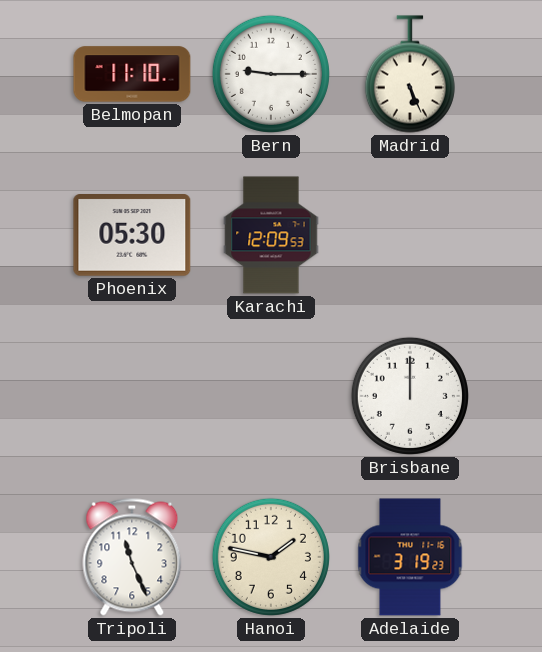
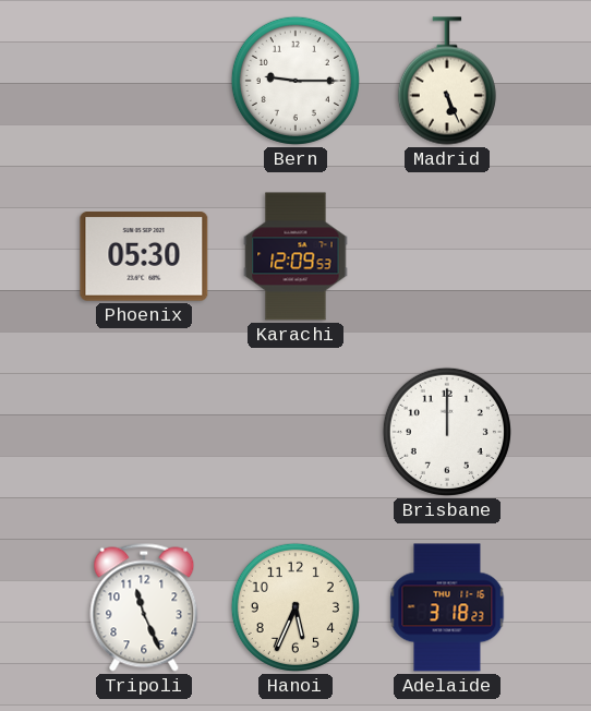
Belmopan: 11:10 -> none
Hanoi: 1:47 -> 5:34
Adelaide: 3:19 -> 3:18
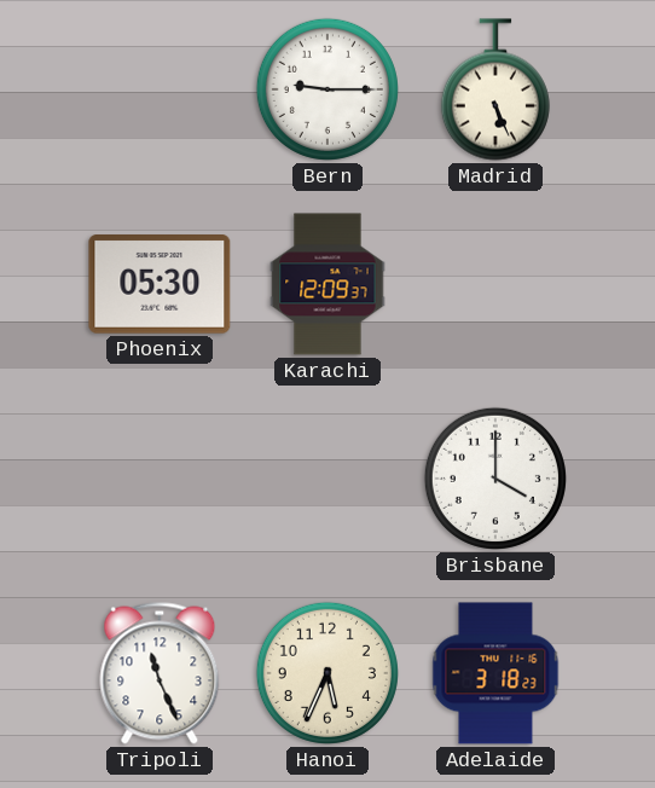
Karachi: 12:09:53 -> 12:09:37
Brisbane: 12:00 -> 4:00
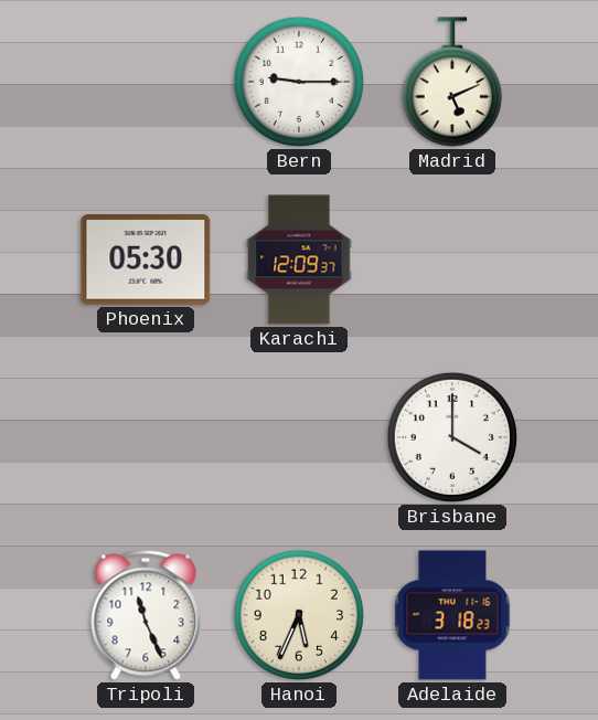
Madrid: 5:26 -> 5:11
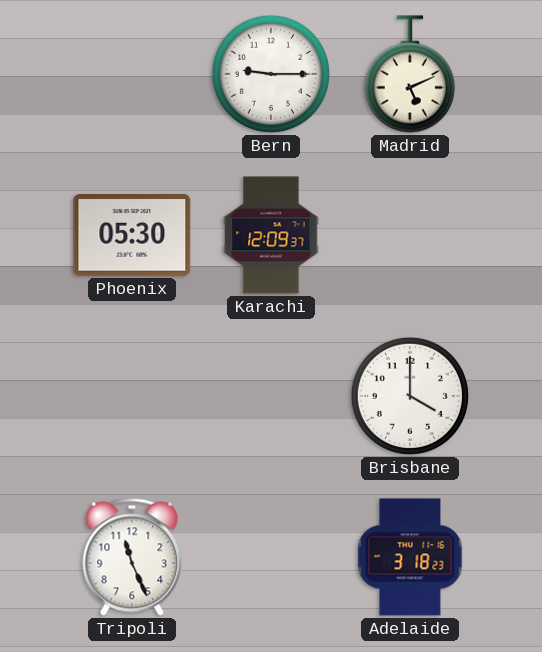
Hanoi: 5:34 -> none
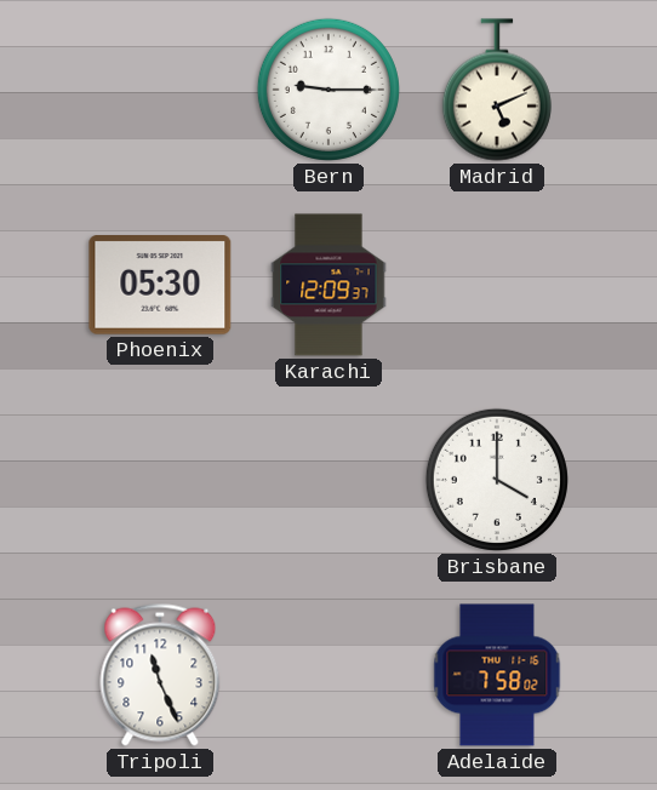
Adelaide: 3:18 -> 7:58
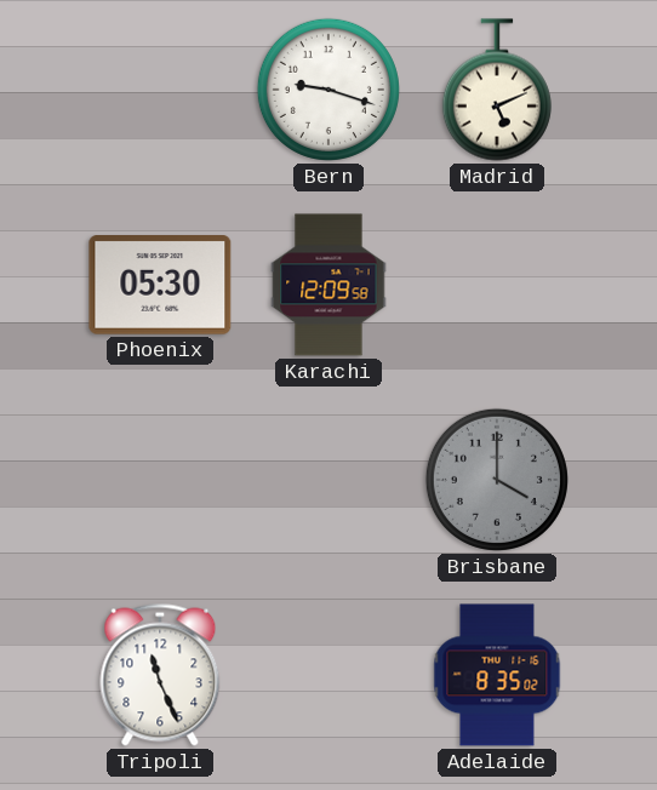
Bern: 9:15 -> 9:18
Karachi: 12:09:37 -> 12:09:58
Brisbane dial: white -> grey
Adelaide: 7:58 -> 8:35
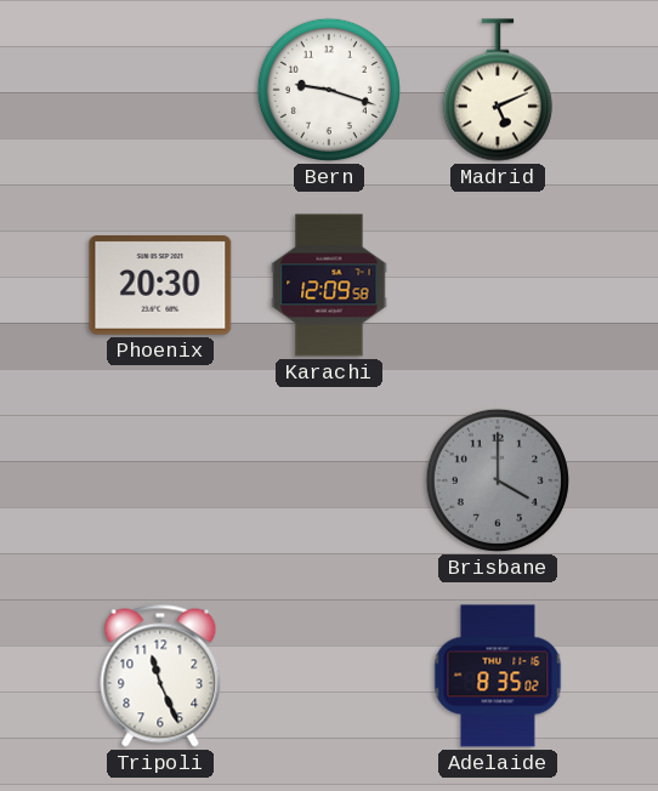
Phoenix: 05:30 -> 20:30
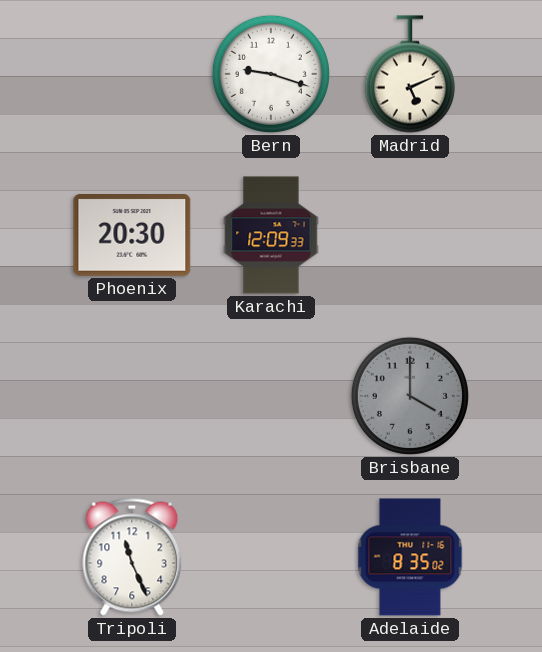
Karachi: 12:09:58 -> 12:09:33
